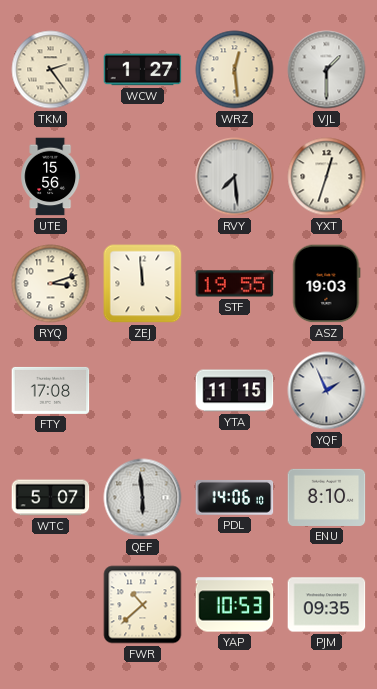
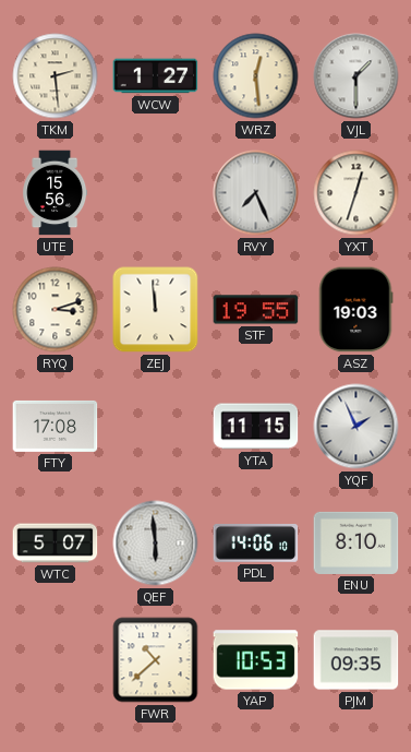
TKM: 2:24 -> 2:29
RVY: 7:29 -> 7:26
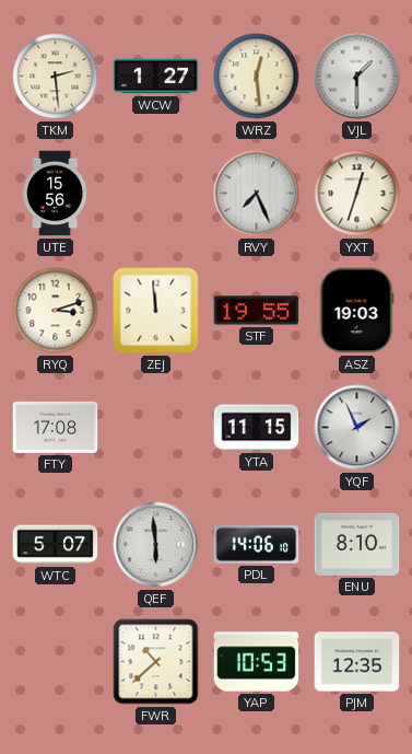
PJM: 09:35 -> 12:35
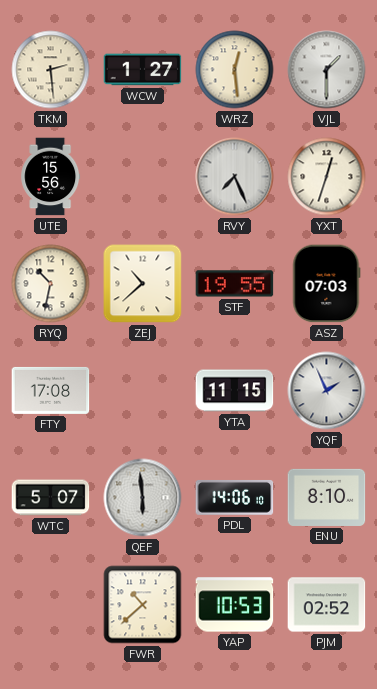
RYQ: 3:12 -> 10:32
ZEJ: 11:59 -> 10:38
ASZ: 19:03 -> 07:03
PJM: 12:35 -> 02:52
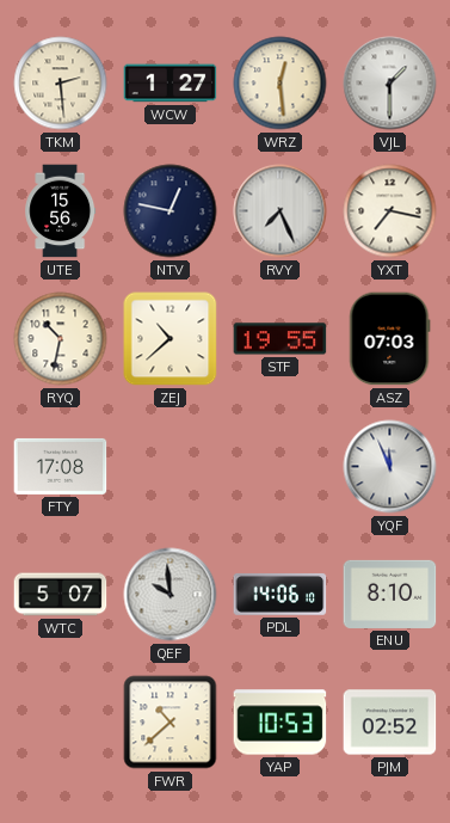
NTV: none -> 12:47
YXT: 12:33 -> 7:17
YTA: 11:15 -> none
YQF: 1:56 -> 11:56
QEF: 5:59 -> 9:59
